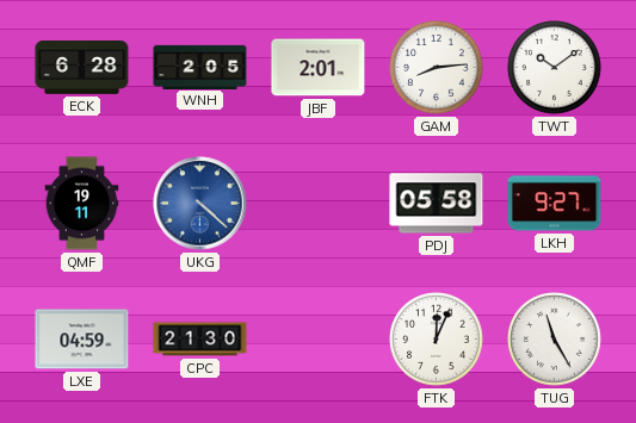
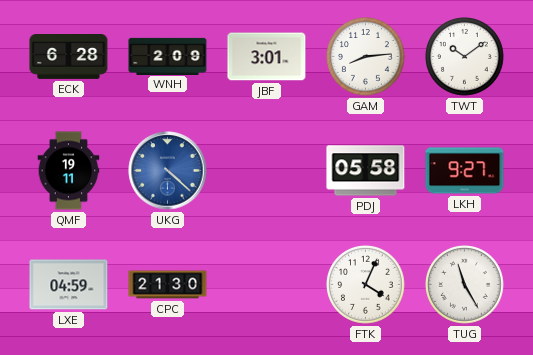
WNH: 2:05 -> 2:09
JBF: 2:01 -> 3:01
FTK: 12:04 -> 4:04
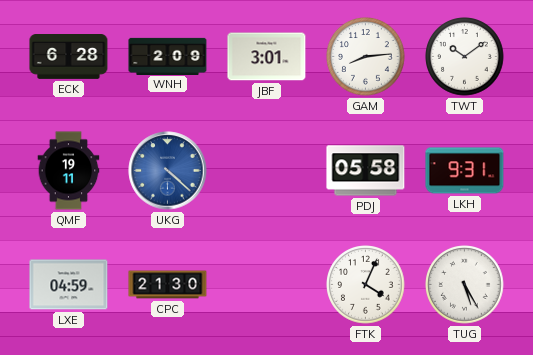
LKH: 9:27 -> 9:31
TUG: 11:25 -> 5:25
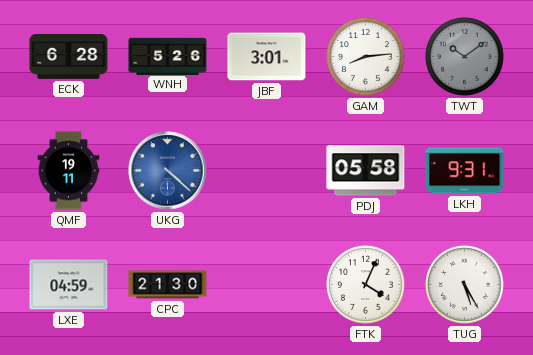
WNH: 2:09 -> 5:26
TWT dial: white -> grey
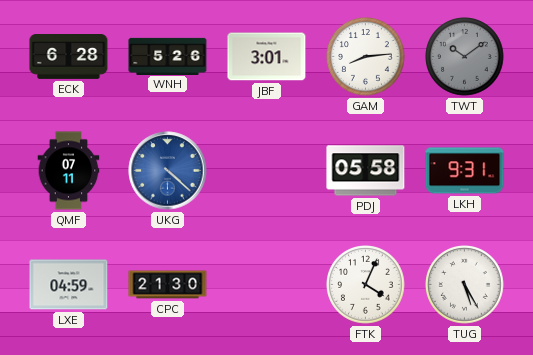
QMF: 19:11 -> 07:11
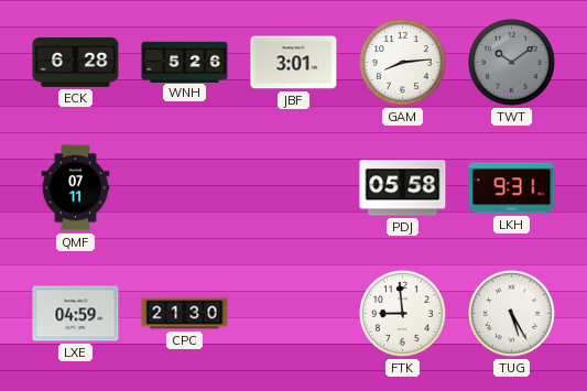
UKG: 4:22 -> none
FTK: 4:04 -> 8:59
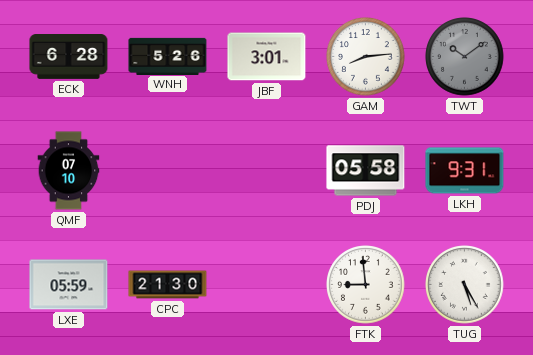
QMF: 07:11 -> 07:10
LXE: 04:59 -> 05:59
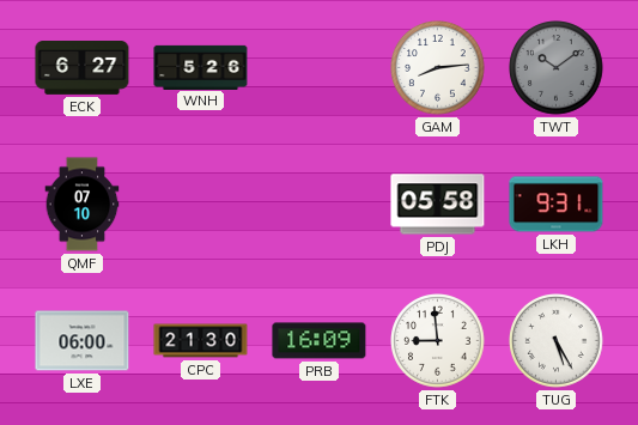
ECK: 6:28 -> 6:27
JBF: 3:01 -> none
LXE: 05:59 -> 06:00
PRB: none -> 16:09
